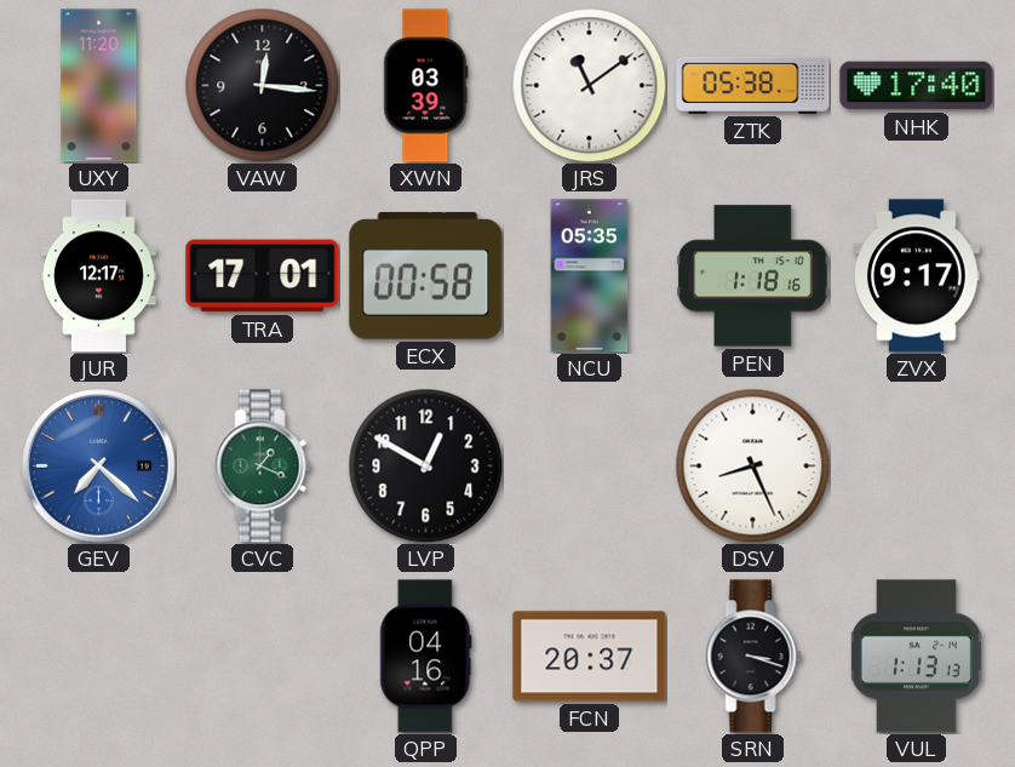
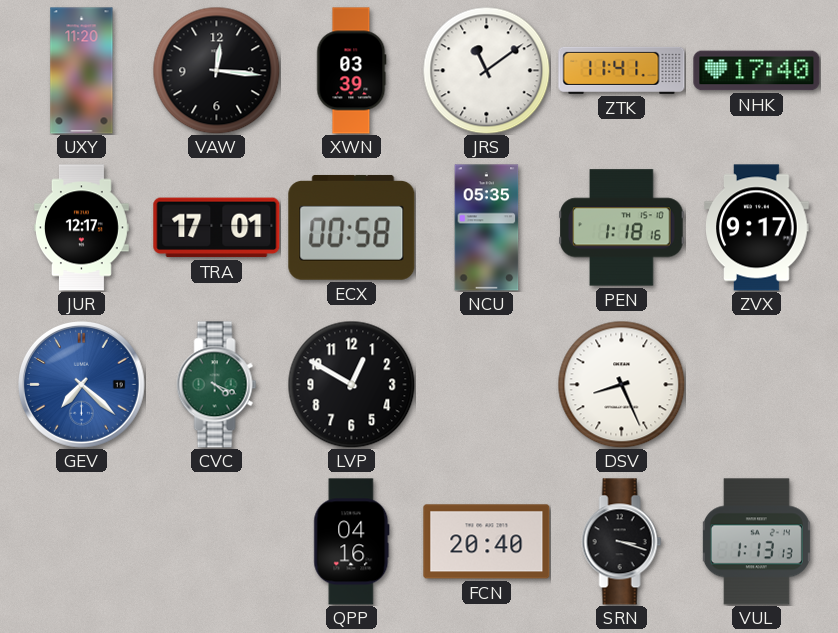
ZTK: 05:38 -> 11:41
CVC: 1:19 -> 4:19
FCN: 20:37 -> 20:40
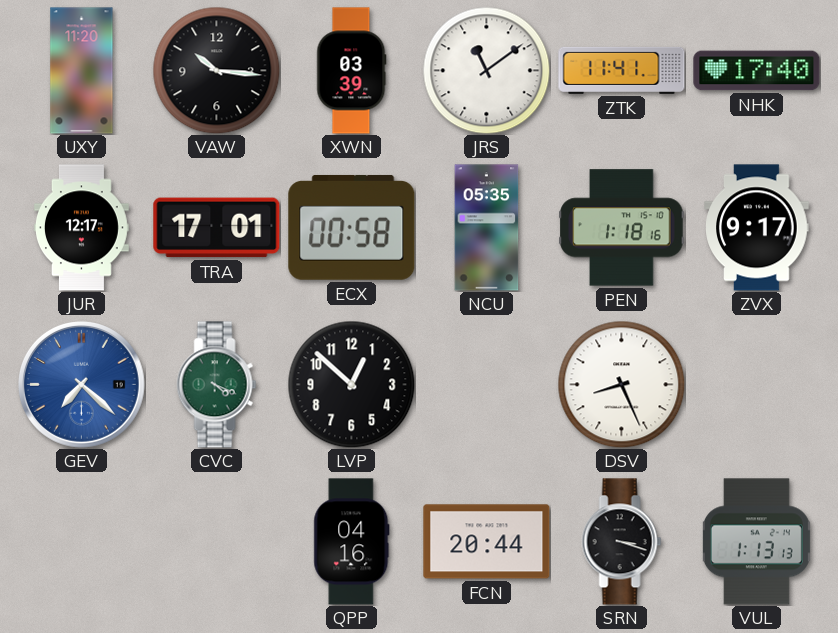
VAW: 12:16 -> 10:16
LVP: 12:50 -> 12:52
FCN: 20:40 -> 20:44
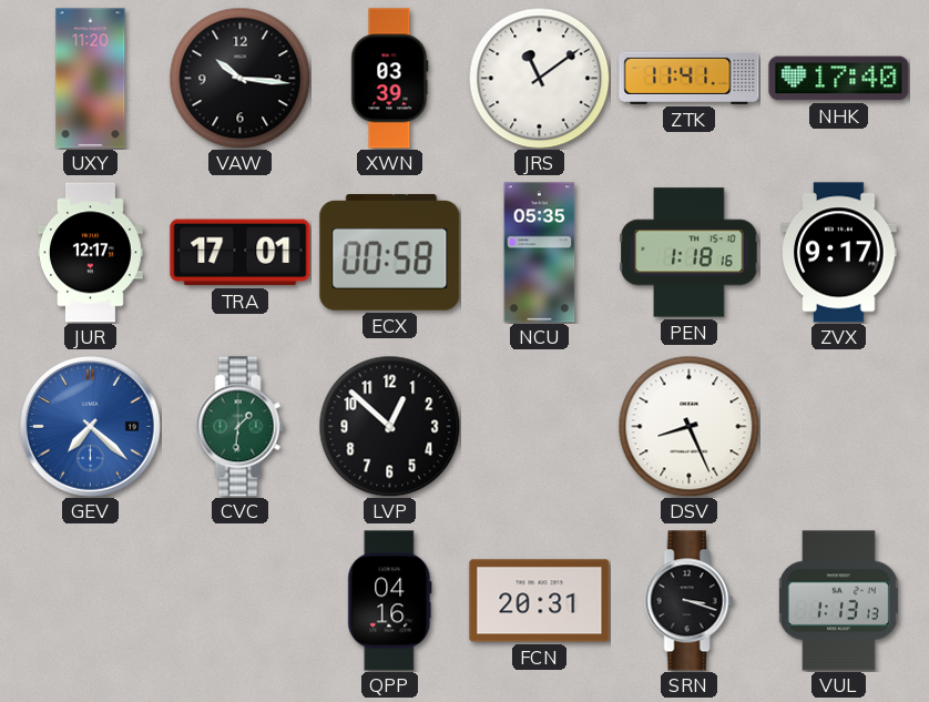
CVC: 4:19 -> 1:31
FCN: 20:44 -> 20:31
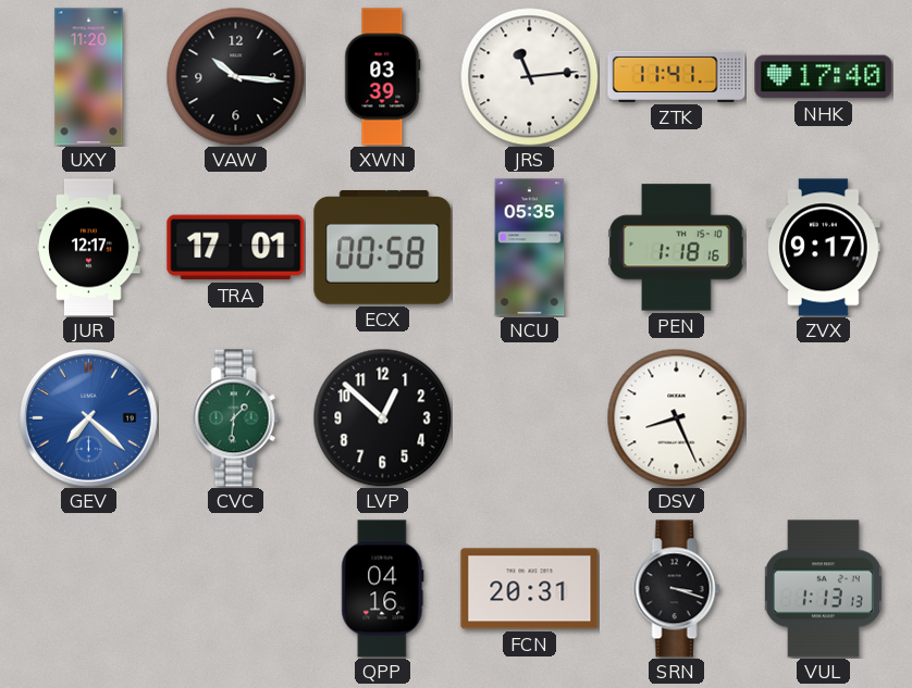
JRS: 11:09 -> 11:14
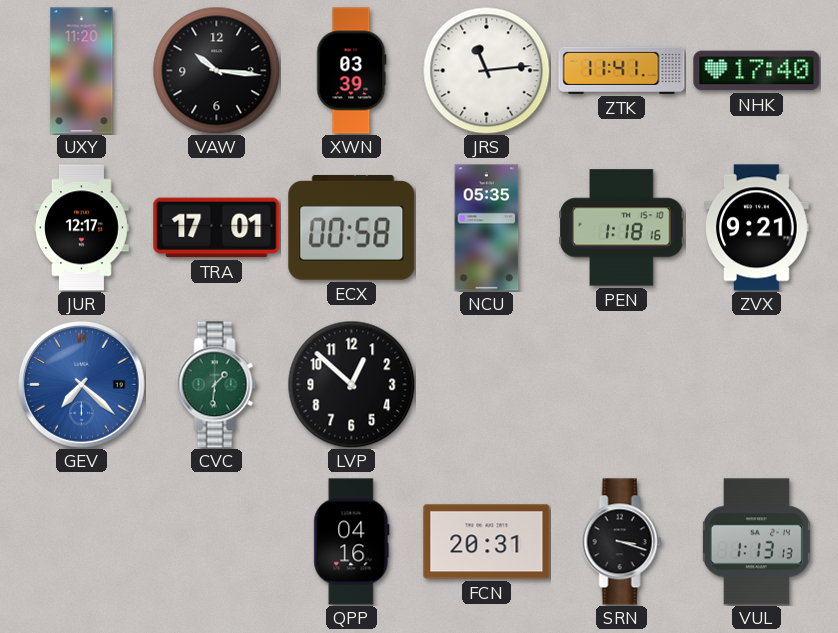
ZVX: 9:17 -> 9:21
DSV: 8:26 -> none
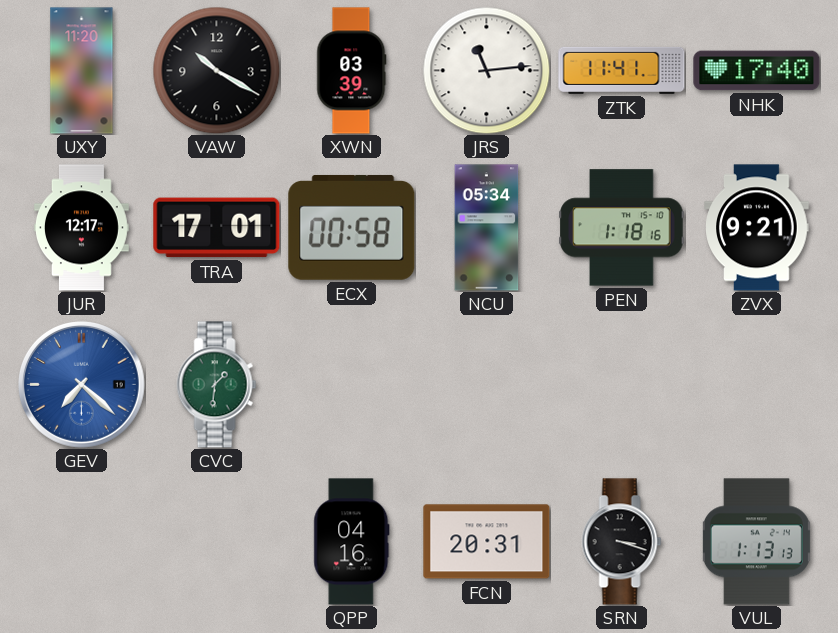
VAW: 10:16 -> 10:20
NCU: 05:35 -> 05:34
LVP: 12:52 -> none
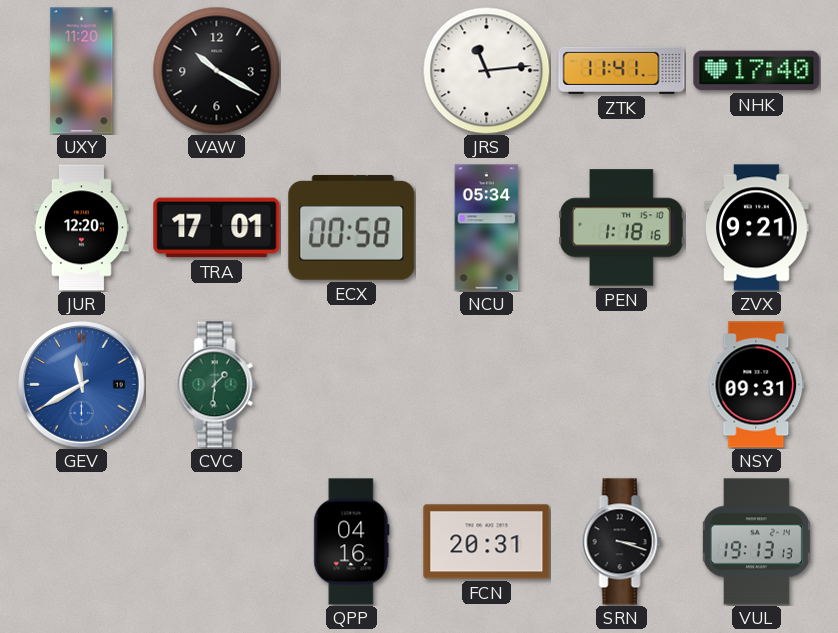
XWN: 03:39 -> none
JUR: 12:17 -> 12:20
GEV: 7:22 -> 11:40
NSY: none -> 09:31
VUL: 1:13 -> 19:13
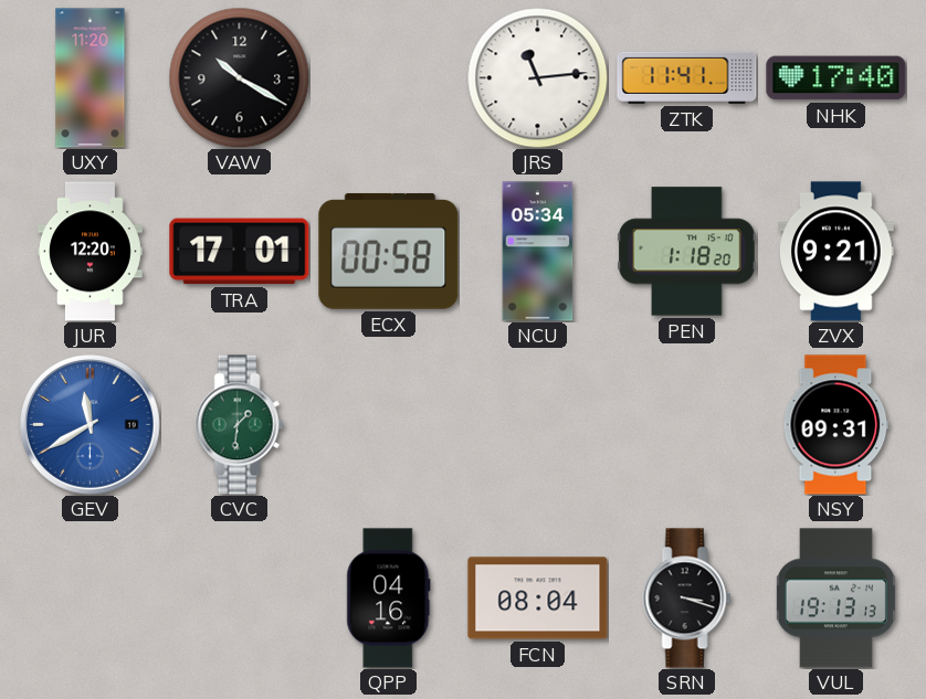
PEN: 1:18:16 -> 1:18:20
FCN: 20:31 -> 08:04
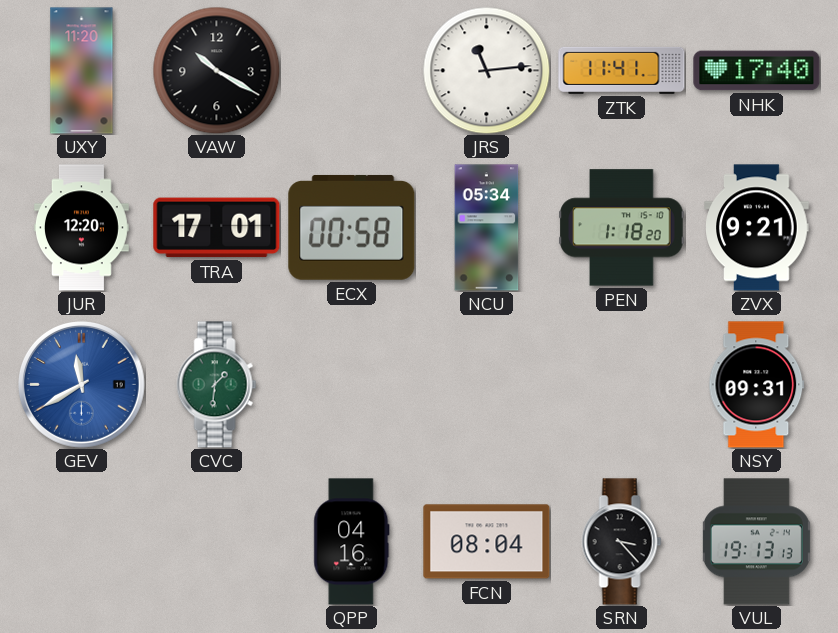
SRN: 3:18 -> 3:23
